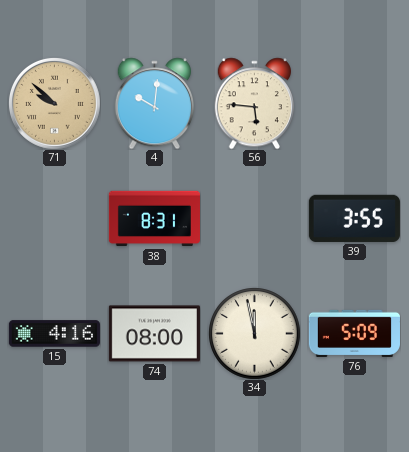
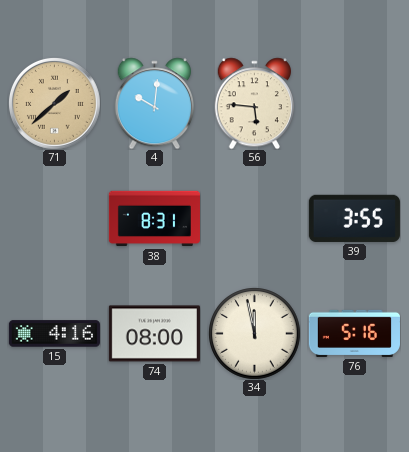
71: 9:52 -> 1:38
76: 5:09 -> 5:16
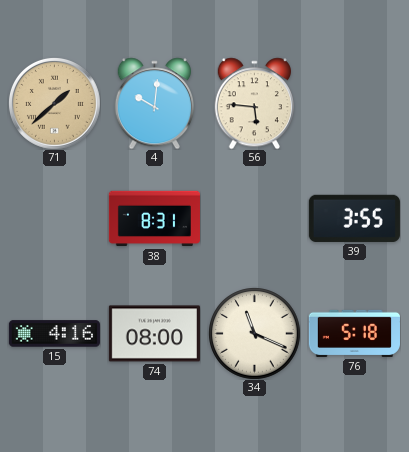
34: 11:58 -> 11:19
76: 5:16 -> 5:18
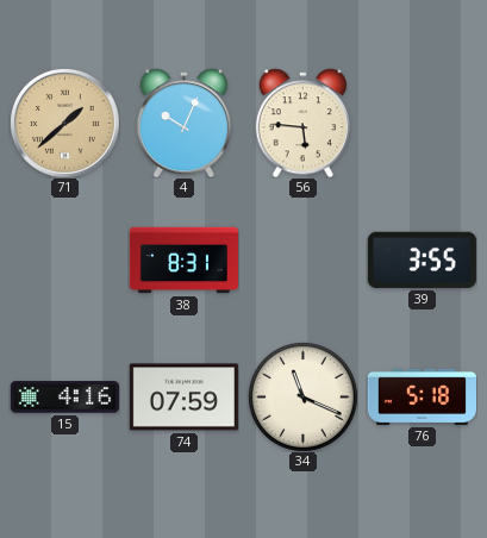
4: 10:01 -> 10:04
74: 08:00 -> 07:59
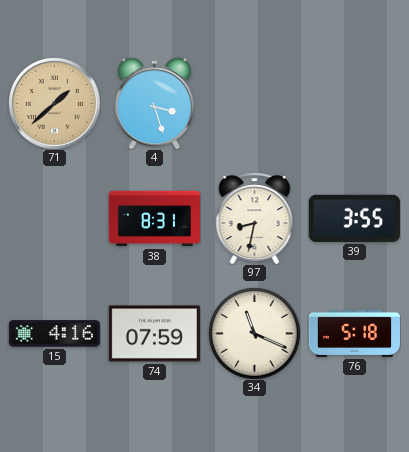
4: 10:04 -> 3:27
56: 5:46 -> none
97: none -> 8:32
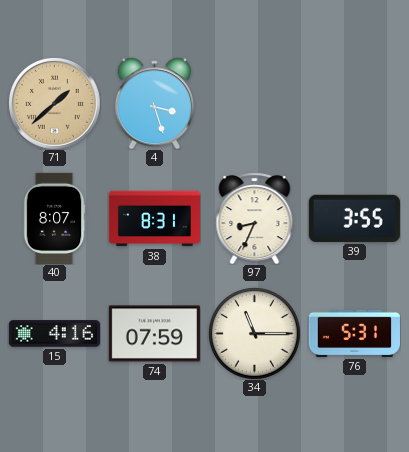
40: none -> 8:07
97: 8:32 -> 8:34
34: 11:19 -> 11:15
76: 5:18 -> 5:31
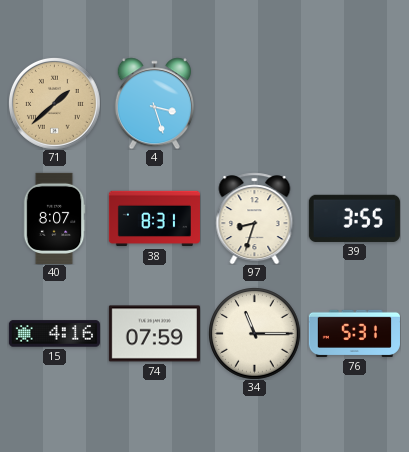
97: 8:34 -> 8:33
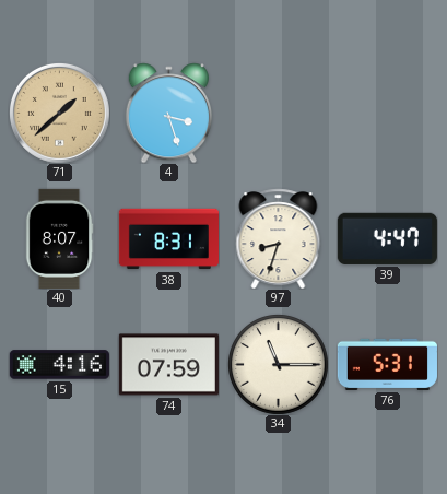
39: 3:55 -> 4:47
